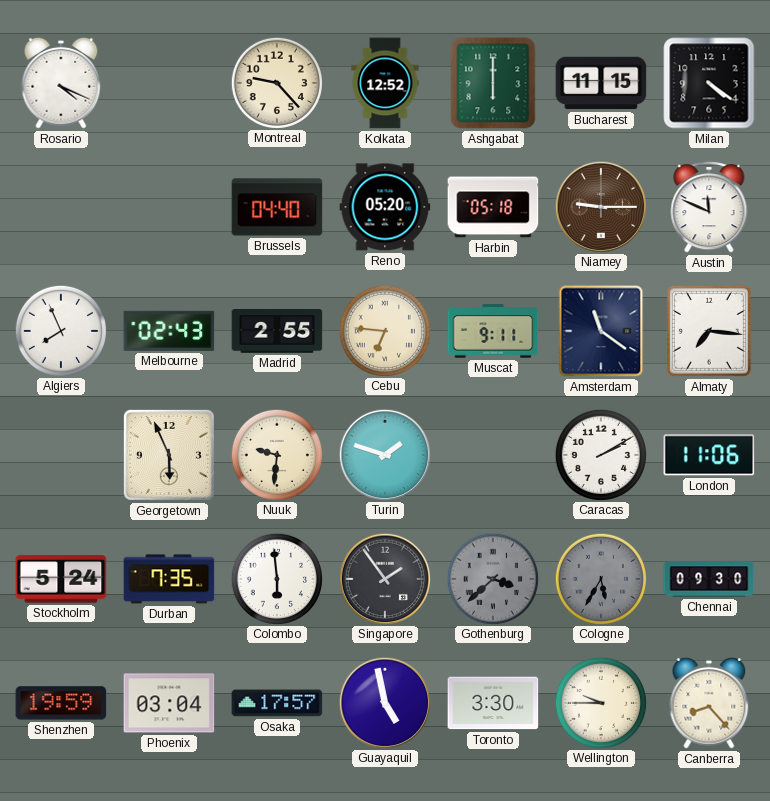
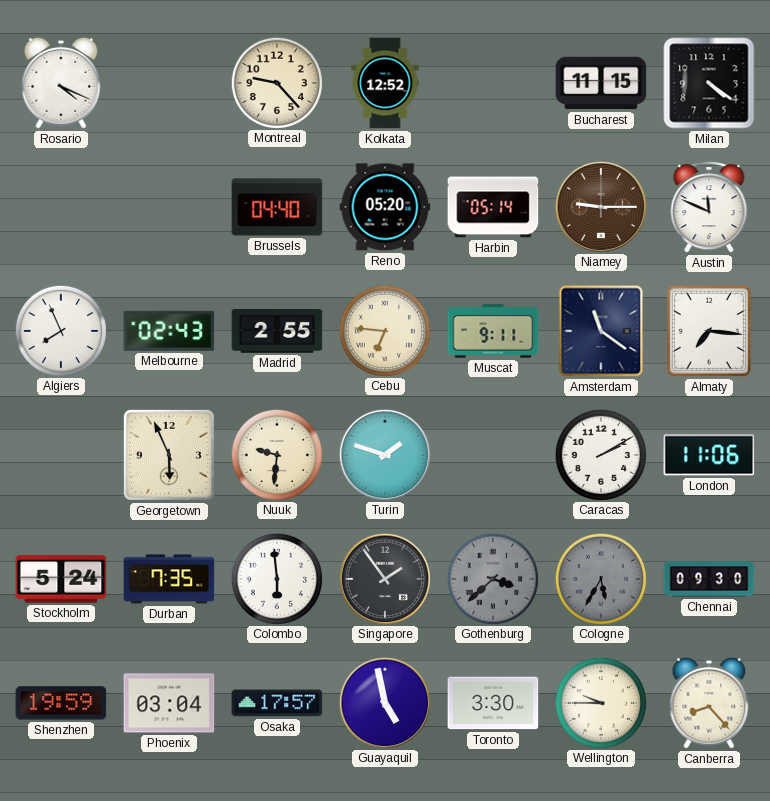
Ashgabat: 6:00 -> none
Harbin: 05:18 -> 05:14
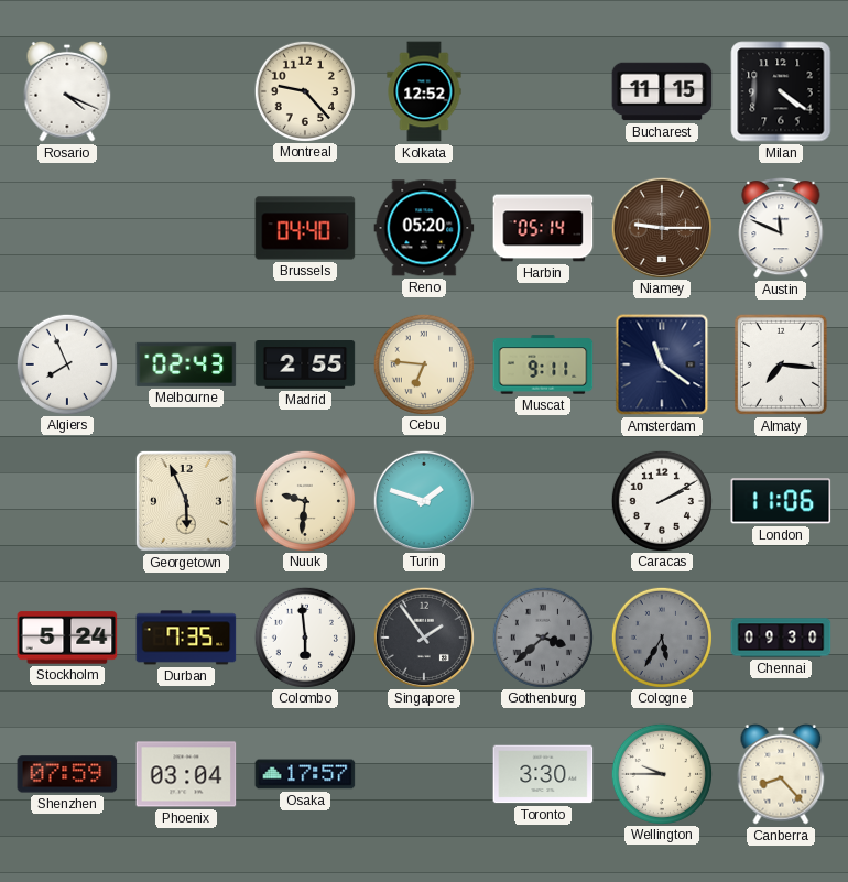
Shenzhen: 19:59 -> 07:59
Guayaquil: 4:58 -> none
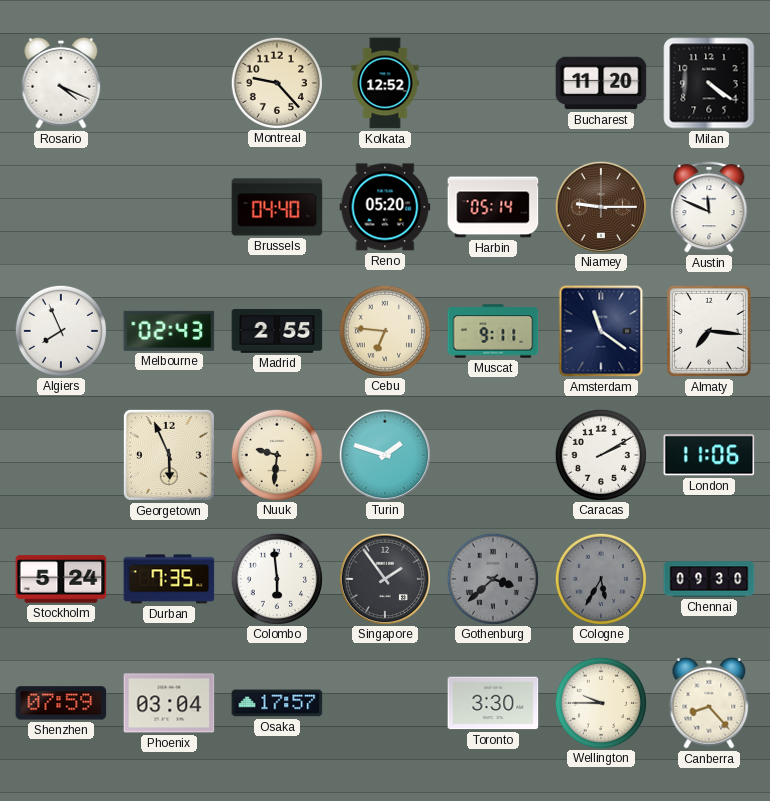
Bucharest: 11:15 -> 11:20
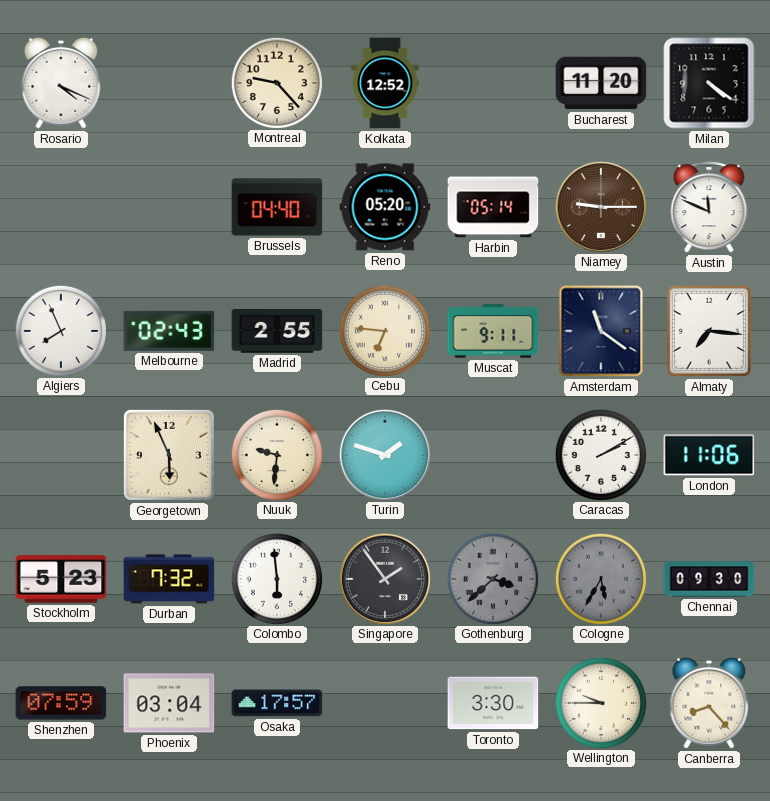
Stockholm: 5:24 -> 5:23
Durban: 7:35 -> 7:32
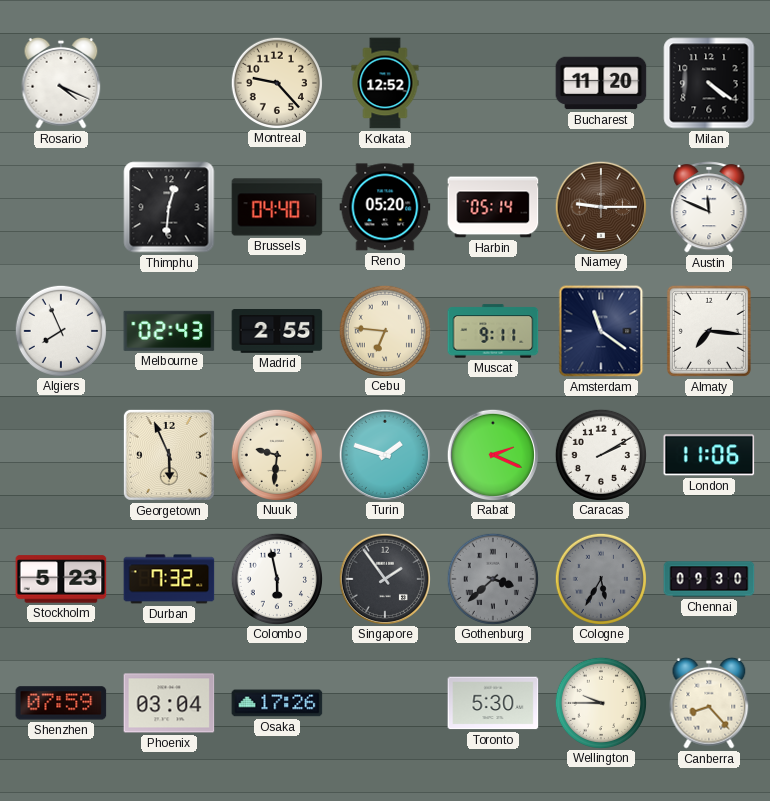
Thimphu: none -> 12:31
Rabat: none -> 2:19
Colombo: 5:59 -> 5:58
Osaka: 17:57 -> 17:26
Toronto: 3:30 -> 5:30
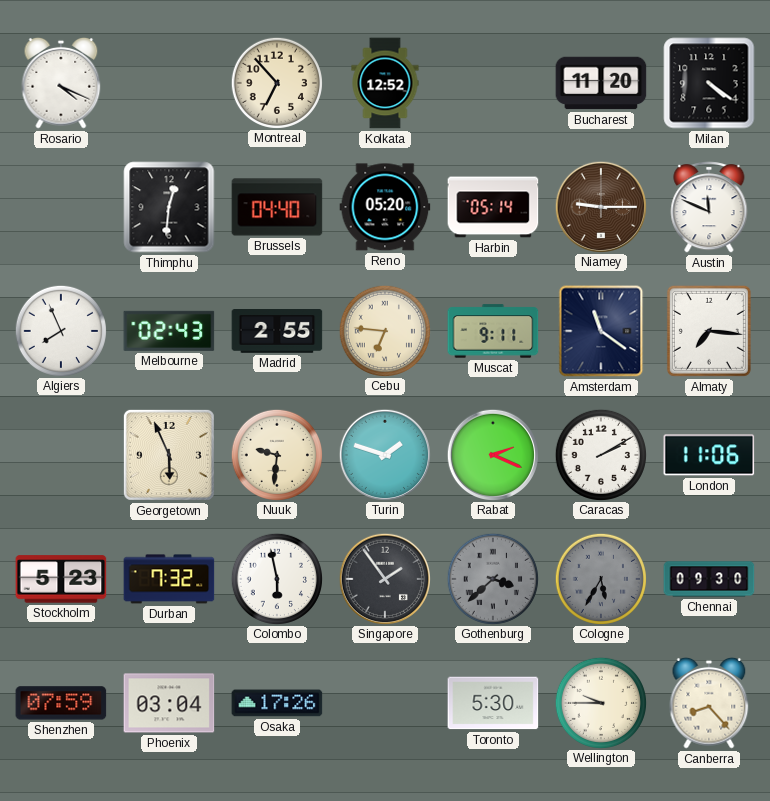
Montreal: 9:23 -> 6:53
